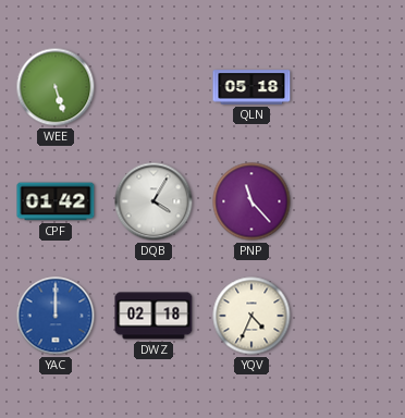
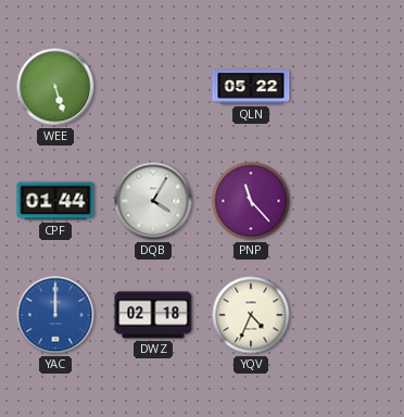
QLN: 05:18 -> 05:22
CPF: 01:42 -> 01:44
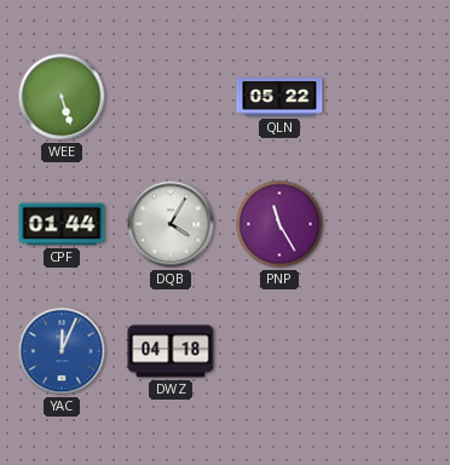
PNP: 11:23 -> 11:25
YAC: 12:00 -> 12:04
DWZ: 02:18 -> 04:18
YQV: 4:34 -> none
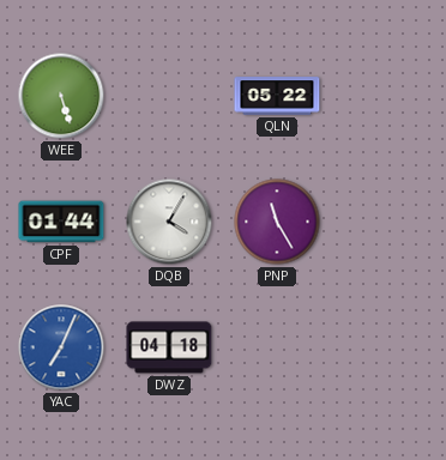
YAC: 12:04 -> 7:04
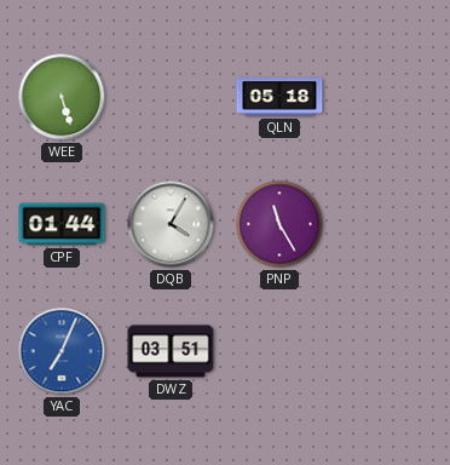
QLN: 05:22 -> 05:18
DWZ: 04:18 -> 03:51
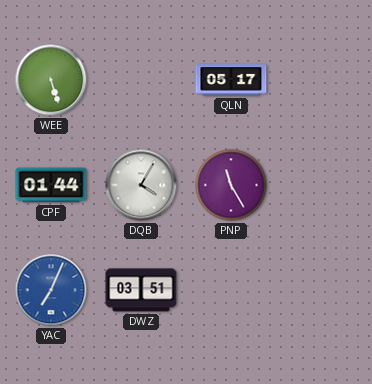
QLN: 05:18 -> 05:17
